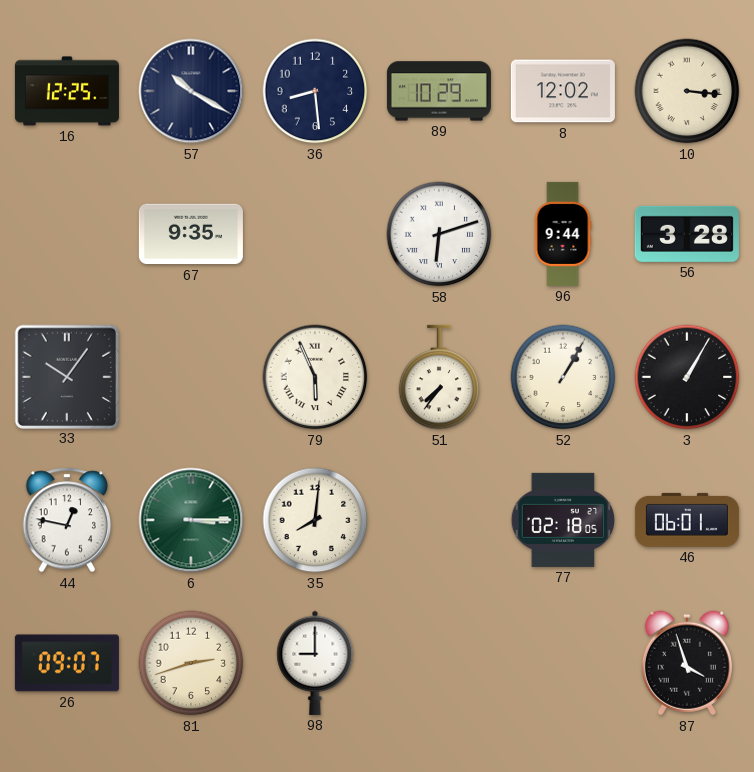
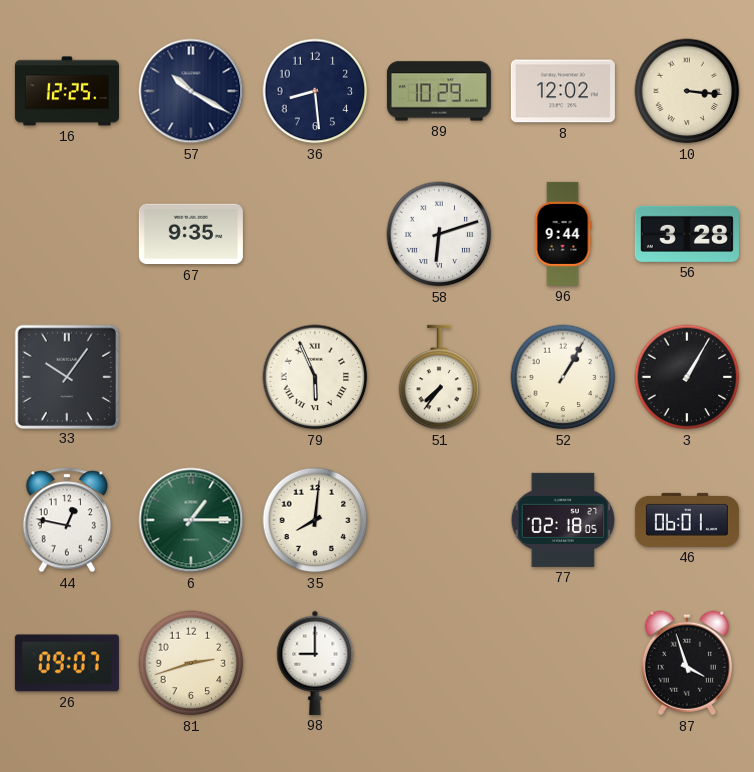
6: 3:15 -> 1:15
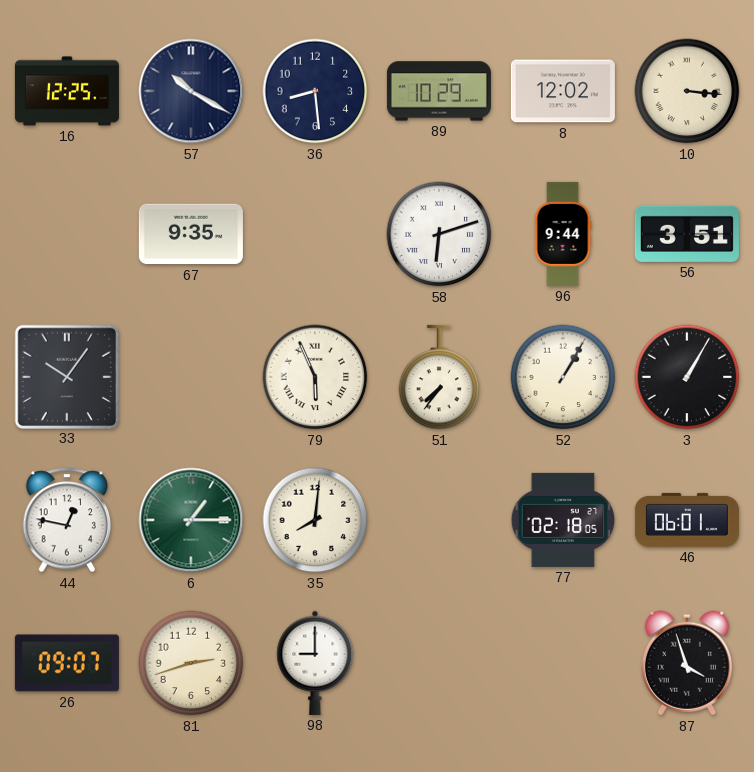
56: 3:28 -> 3:51
